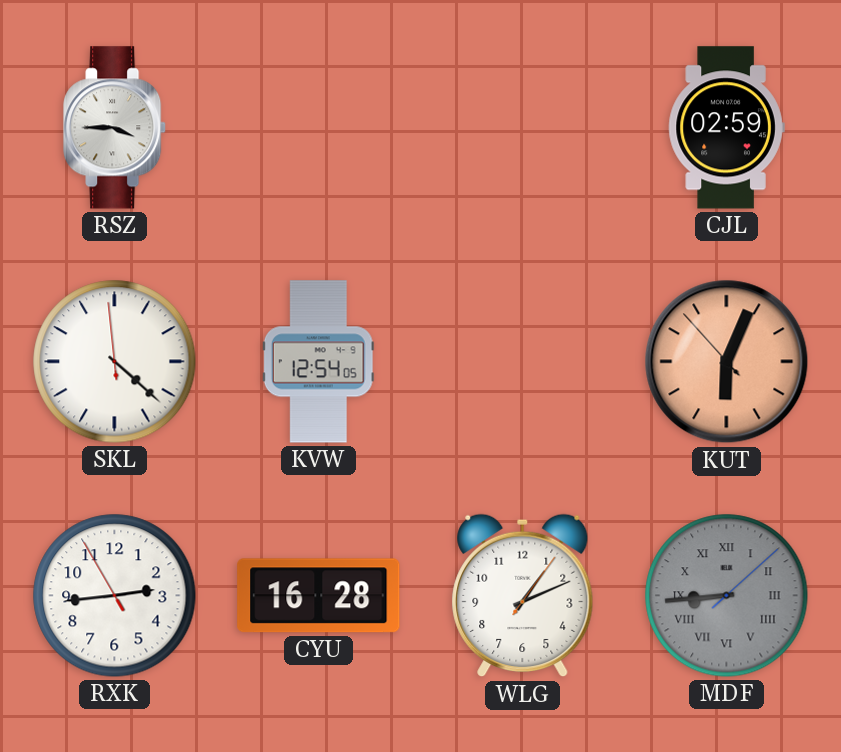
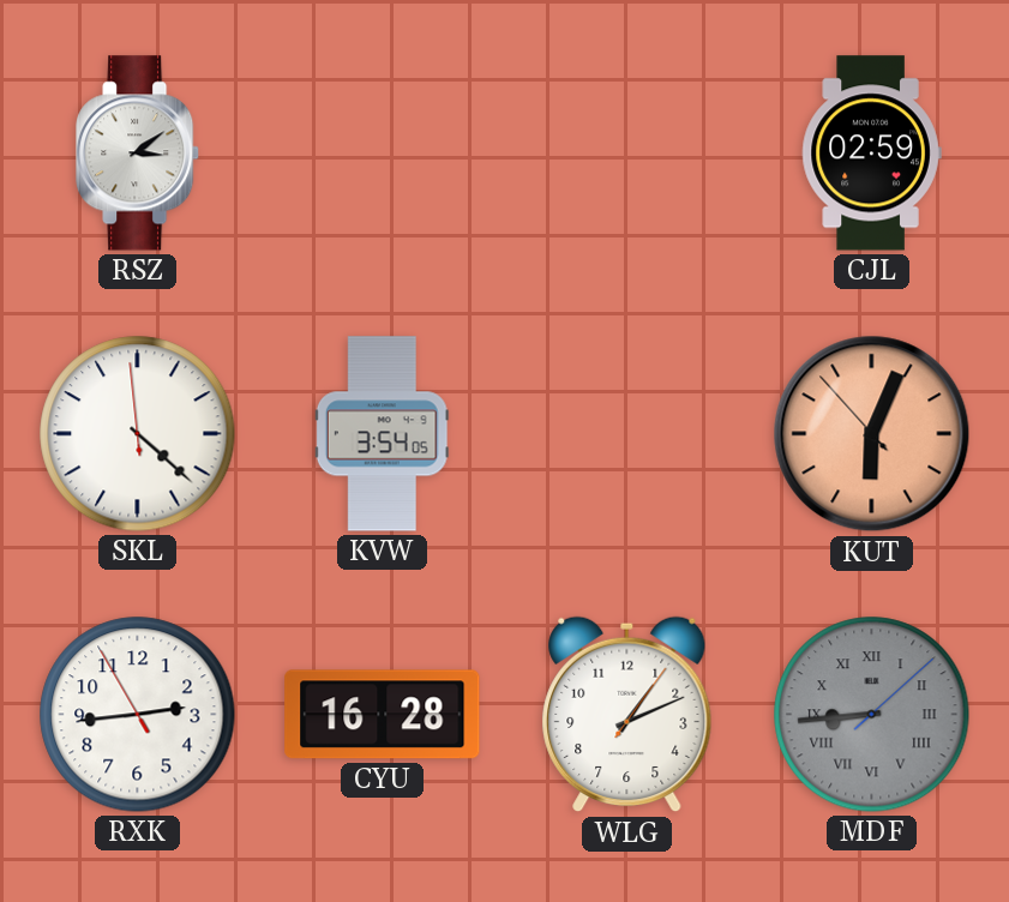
RSZ: 3:45 -> 3:09
KVW: 12:54 -> 3:54
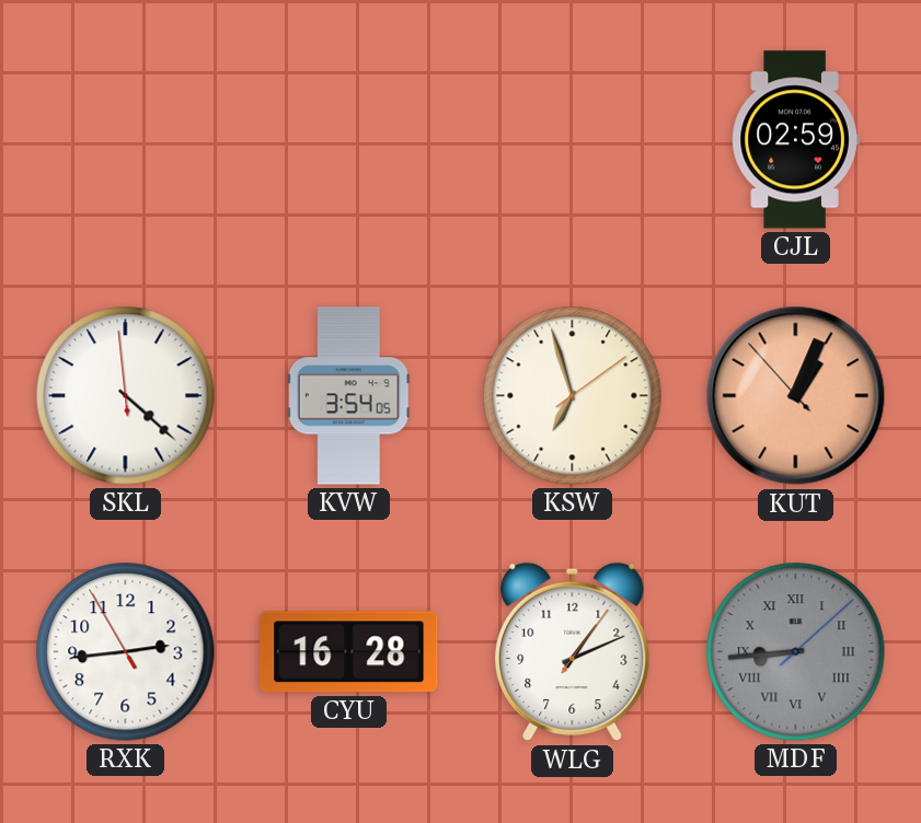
RSZ: 3:09 -> none
KSW: none -> 6:57
KUT: 6:03 -> 1:03
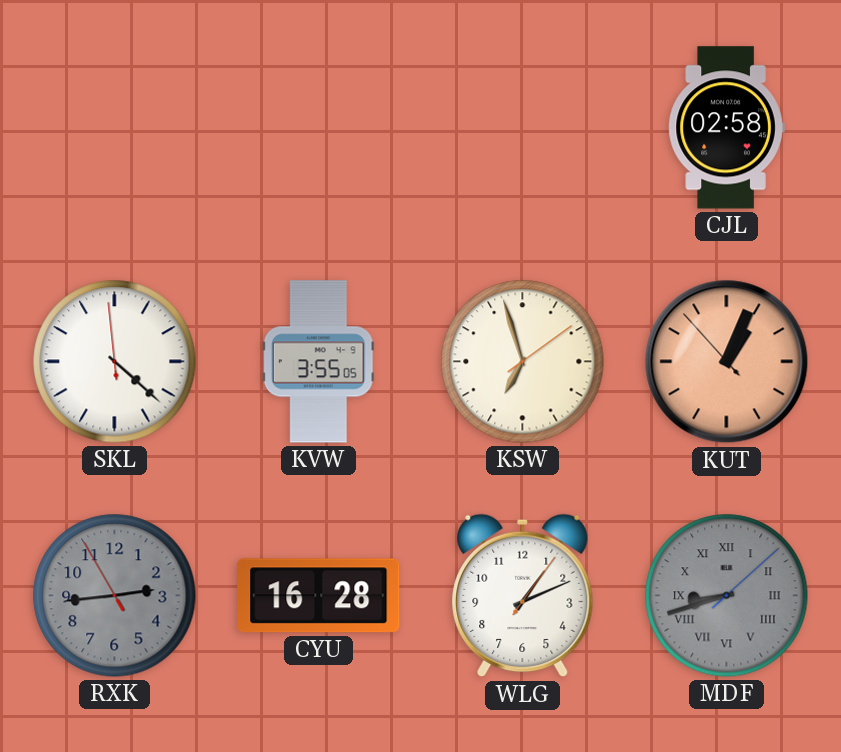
CJL: 02:59 -> 02:58
KVW: 3:54 -> 3:55
RXK dial: white -> grey
MDF: 8:44 -> 8:42
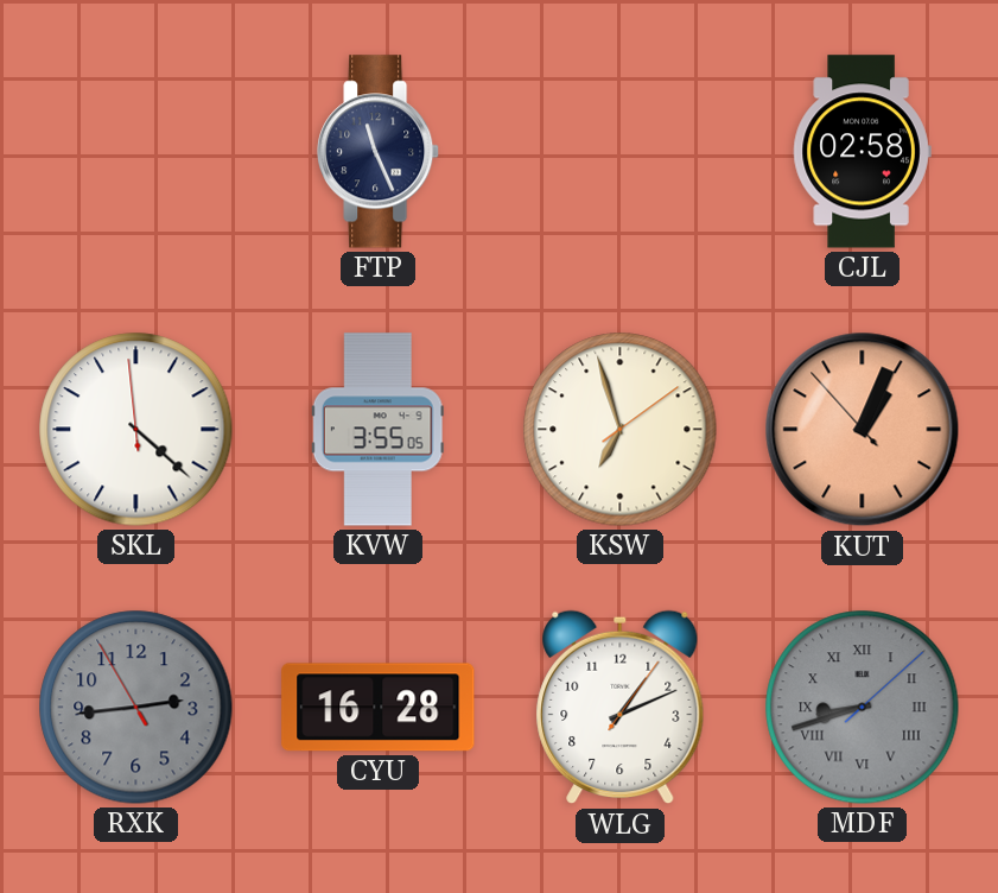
FTP: none -> 11:26
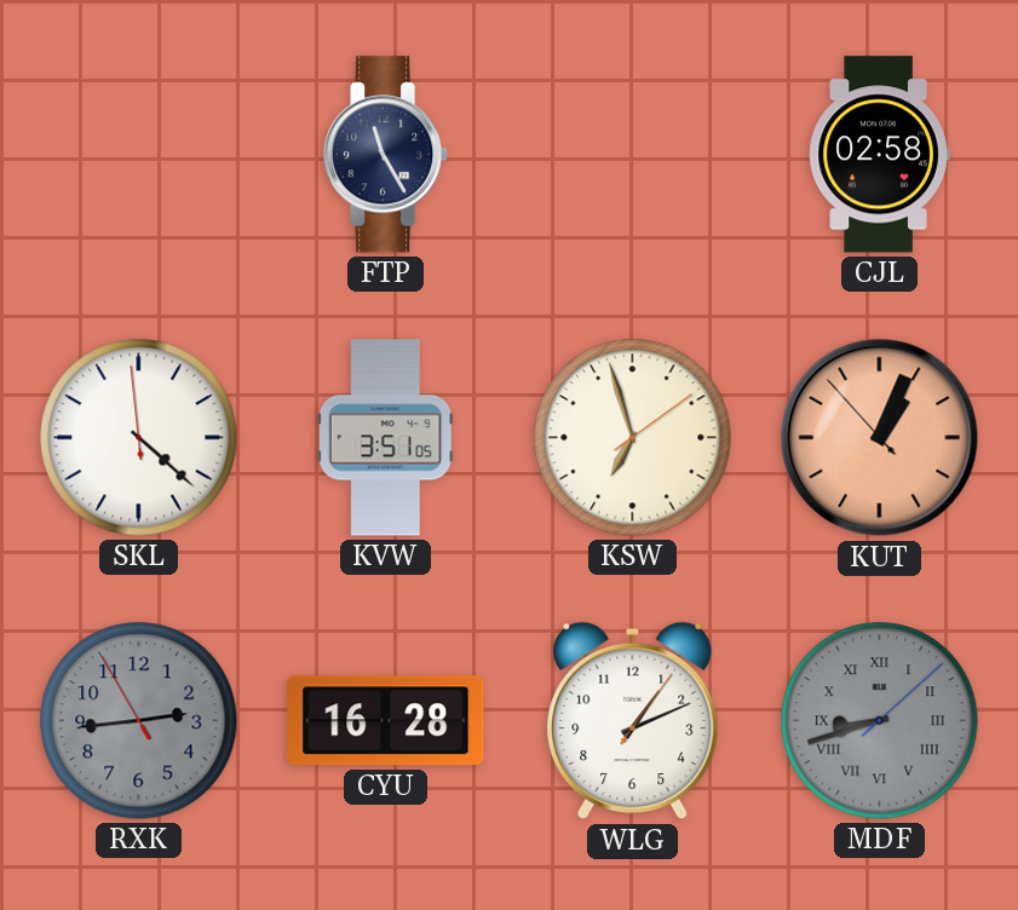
FTP: 11:26 -> 11:25
KVW: 3:55 -> 3:51
